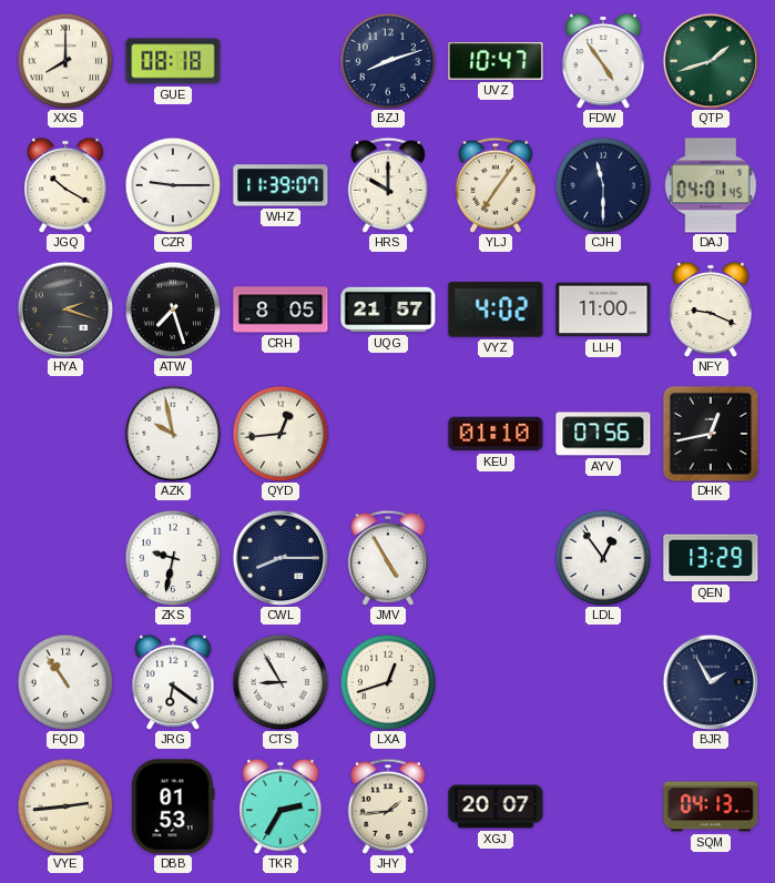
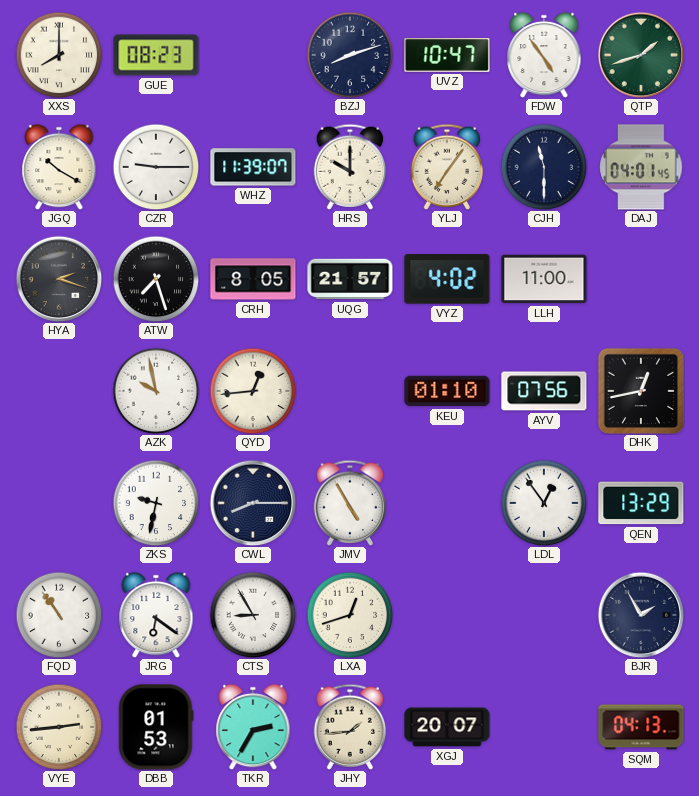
GUE: 08:18 -> 08:23
NFY: 9:19 -> none
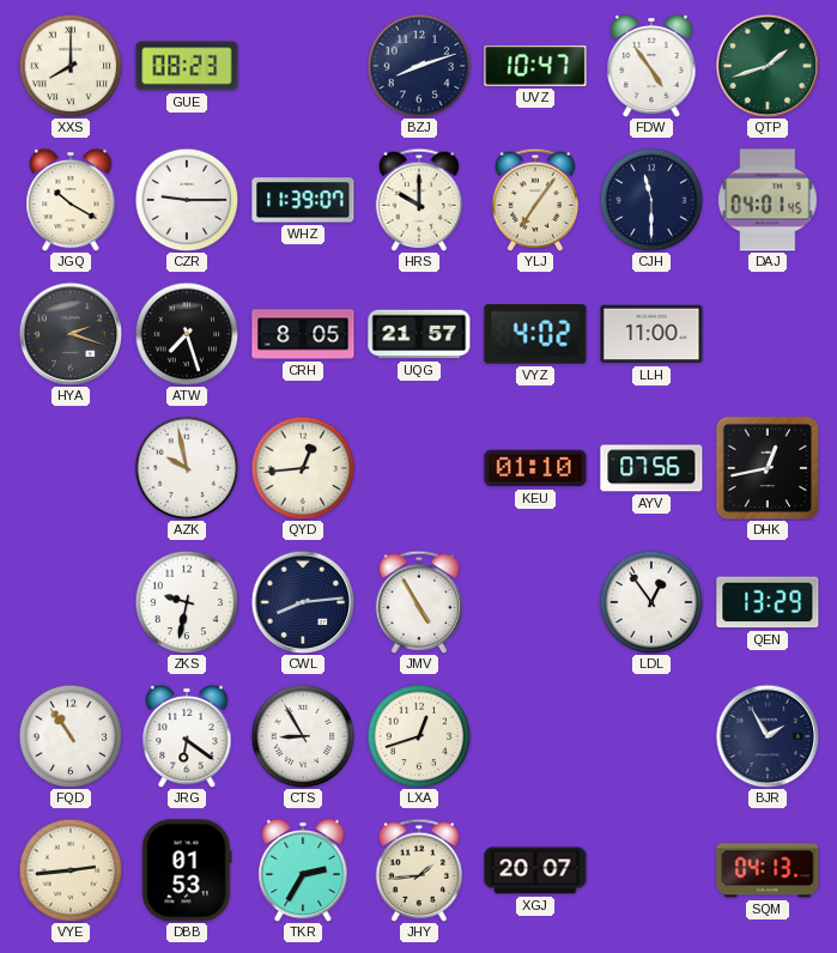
CWL: 8:15 -> 8:14
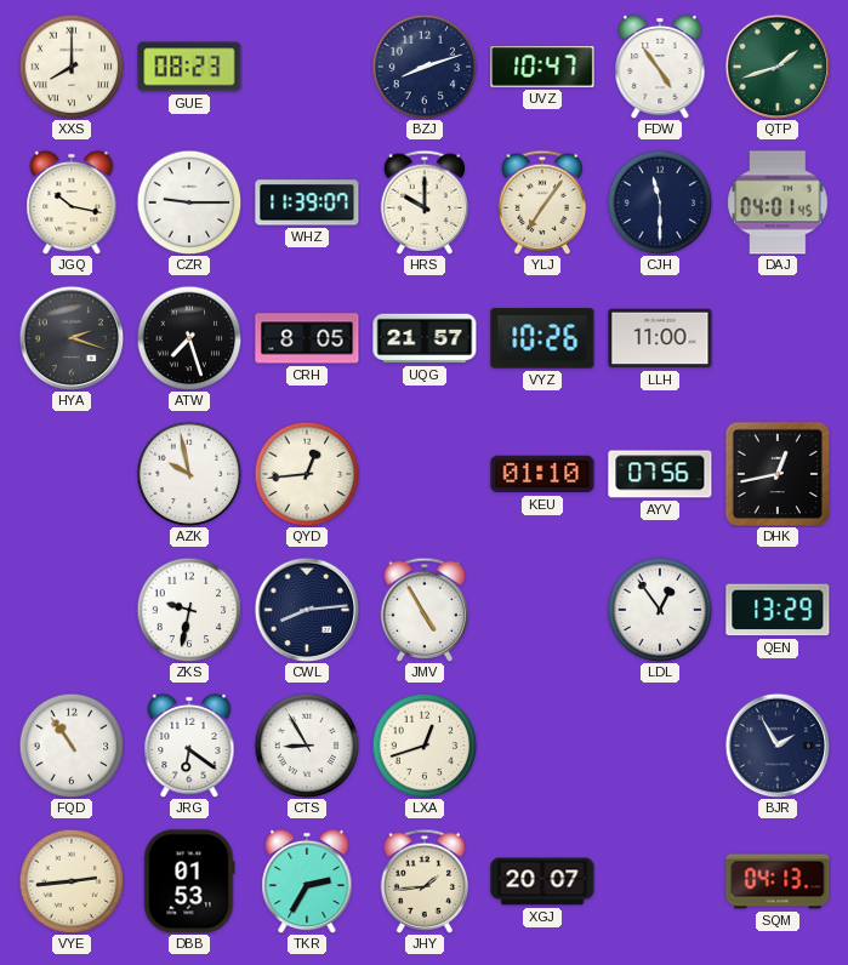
JGQ: 10:20 -> 10:17
VYZ: 4:02 -> 10:26
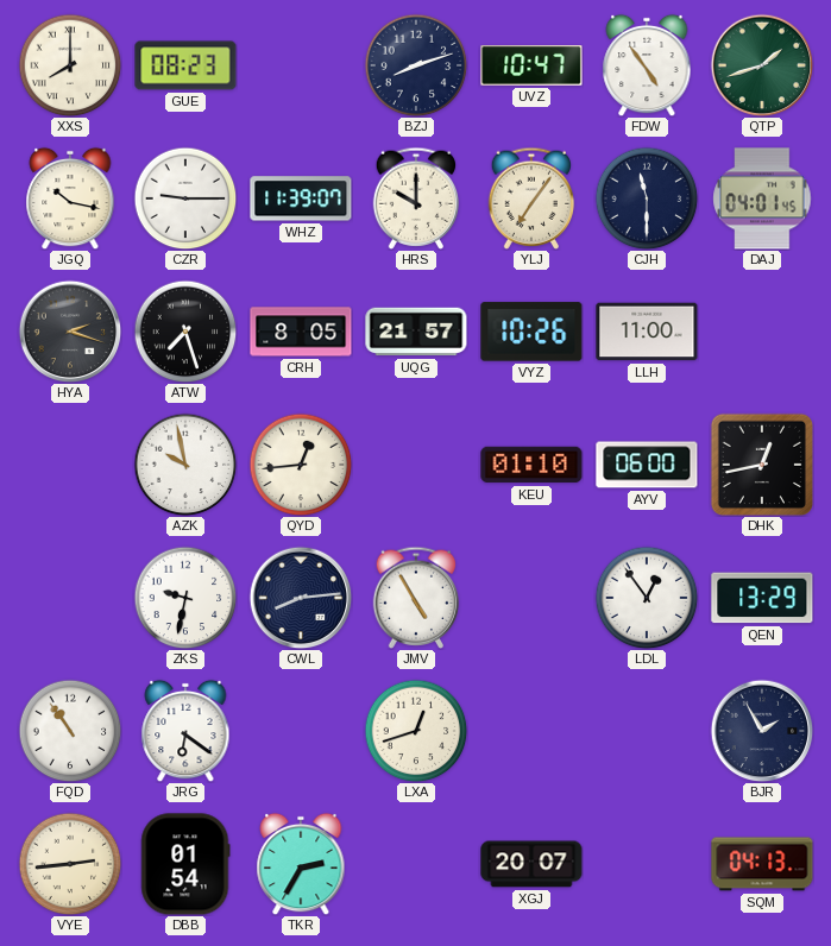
AYV: 07:56 -> 06:00
CTS: 8:55 -> none
DBB: 01:53 -> 01:54
JHY: 1:44 -> none
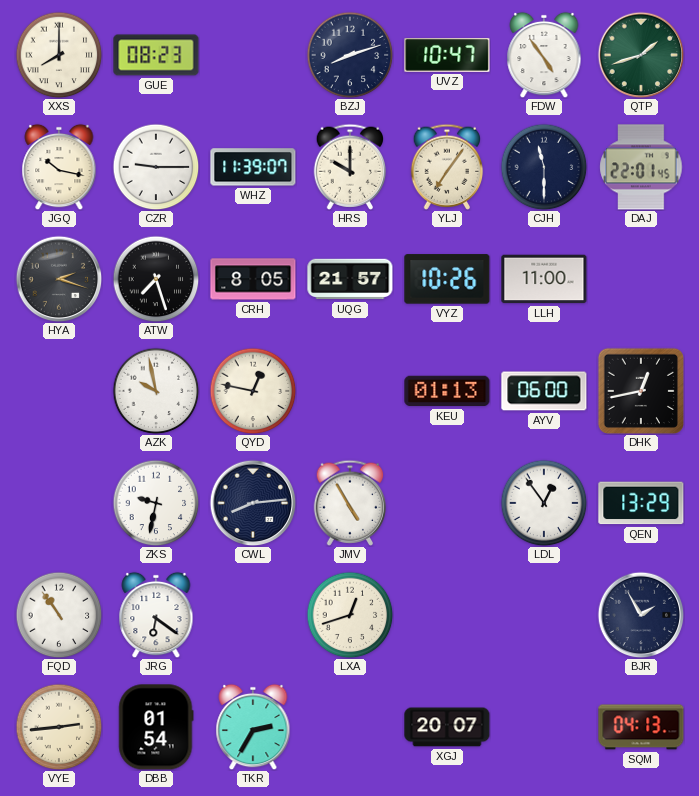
DAJ: 04:01 -> 22:01
QYD: 12:44 -> 12:47
KEU: 01:10 -> 01:13
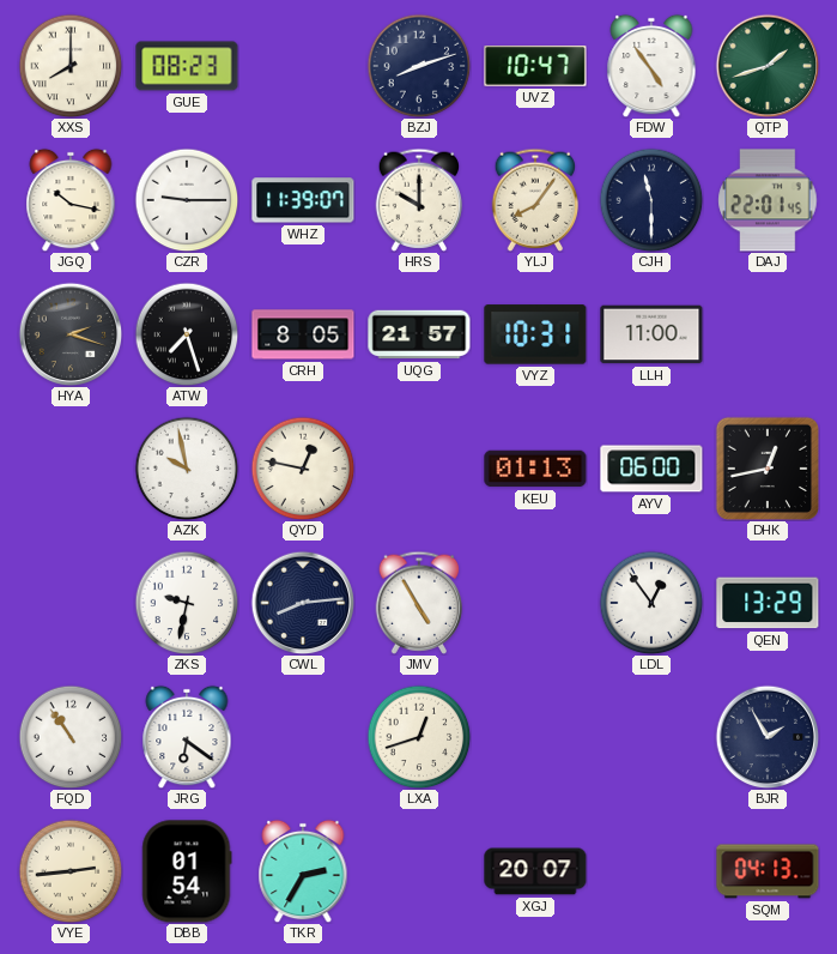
YLJ: 7:06 -> 8:06
VYZ: 10:26 -> 10:31
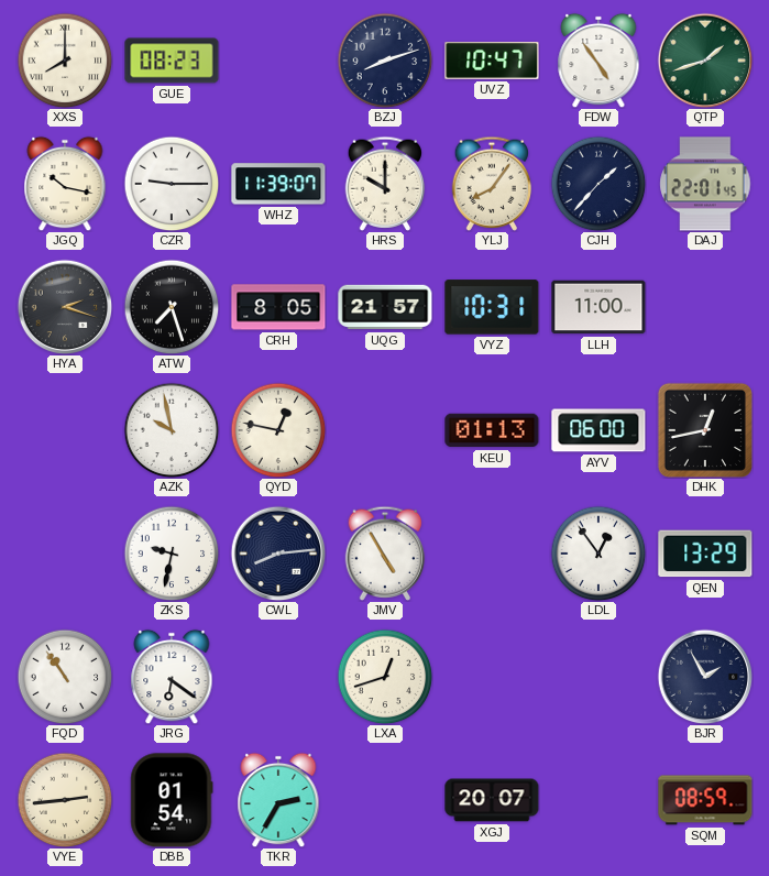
CJH: 11:30 -> 1:37
SQM: 04:13 -> 08:59
